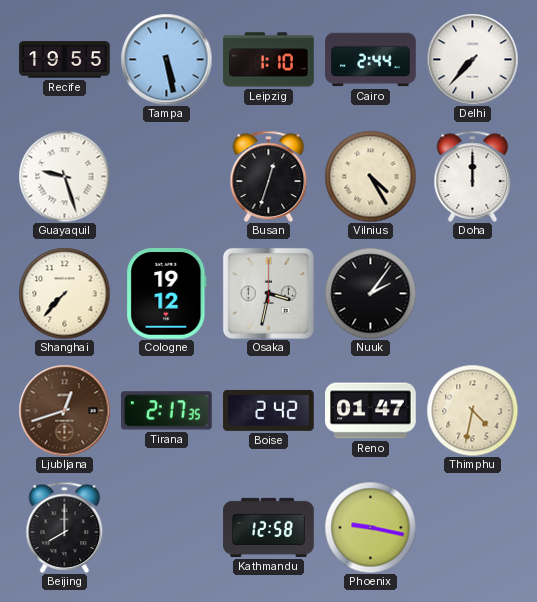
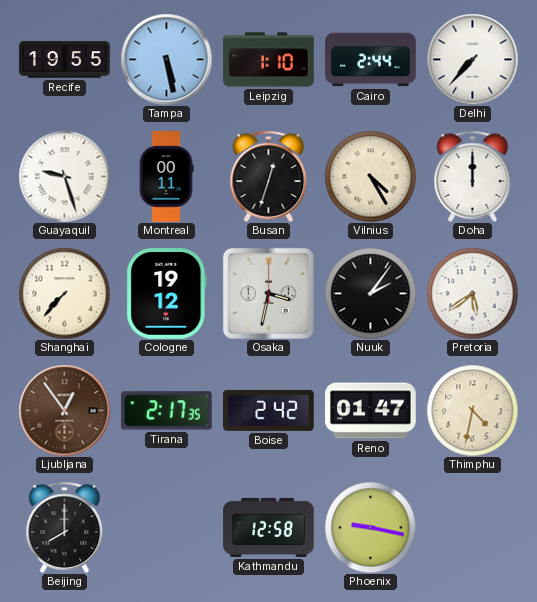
Montreal: none -> 00:11
Pretoria: none -> 5:39
Ljubljana: 12:42 -> 12:54
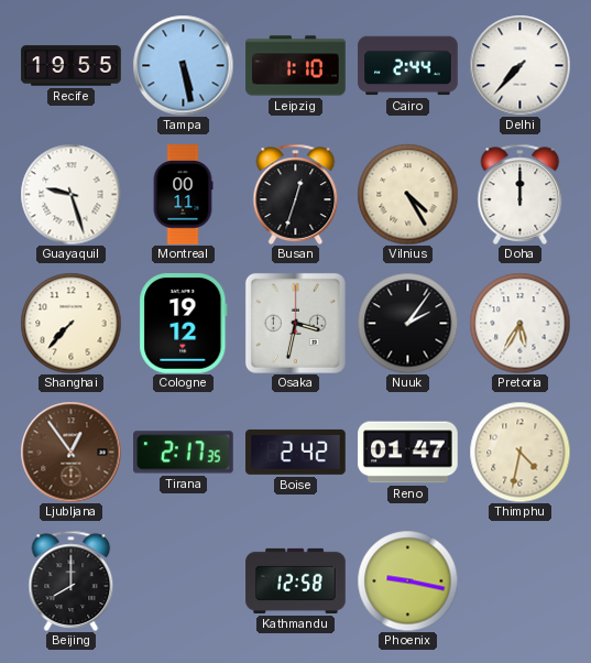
Pretoria: 5:39 -> 5:35
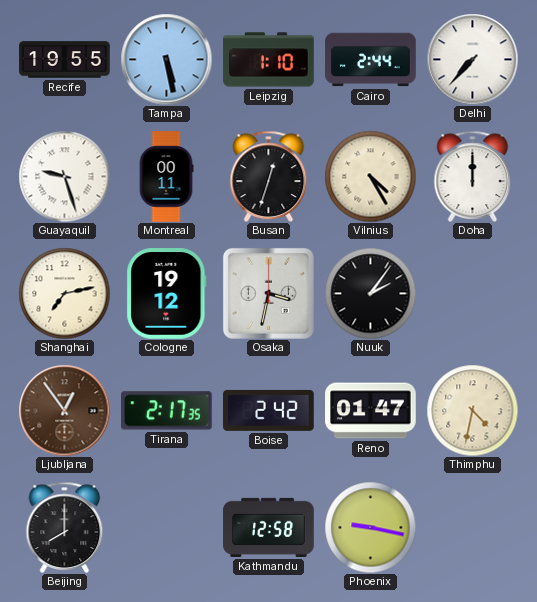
Shanghai: 7:37 -> 7:13
Pretoria: 5:35 -> none
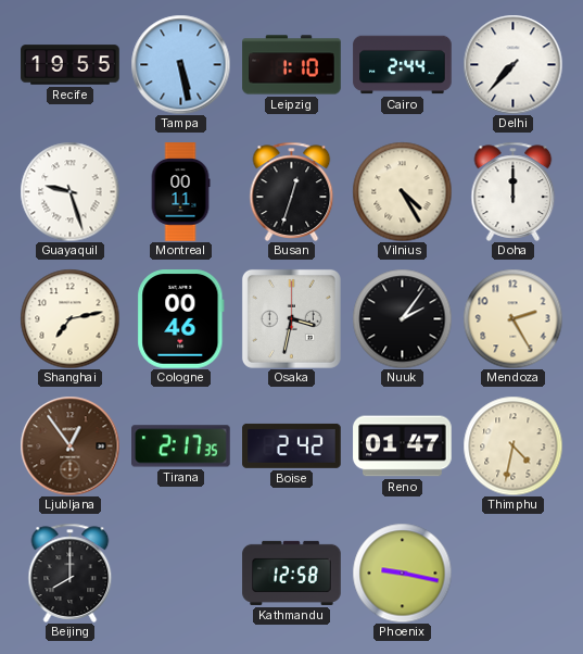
Cologne: 19:12 -> 00:46
Mendoza: none -> 2:25
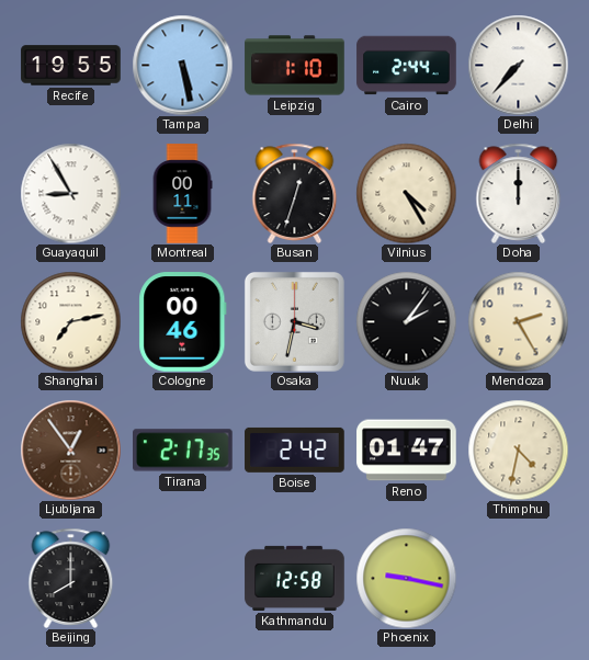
Guayaquil: 9:27 -> 8:55
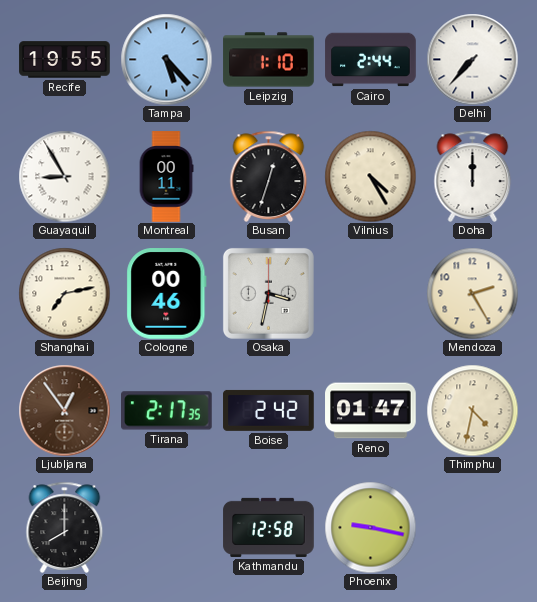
Tampa: 5:28 -> 5:23
Nuuk: 2:06 -> none
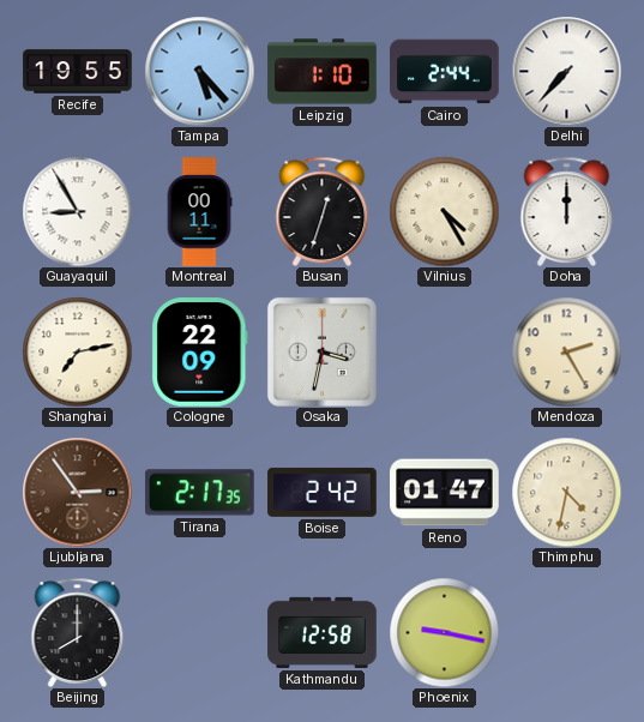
Cologne: 00:46 -> 22:09
Ljubljana: 12:54 -> 2:54
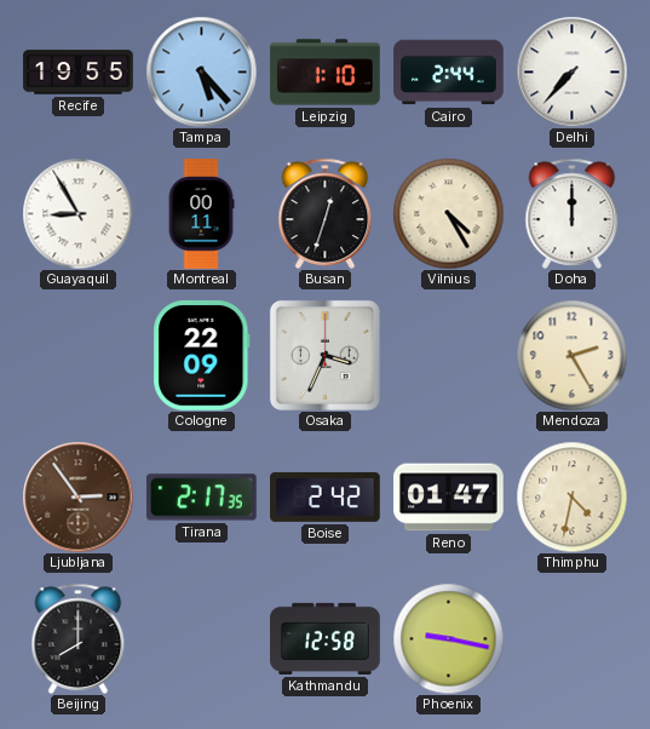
Shanghai: 7:13 -> none
Osaka: 3:32 -> 3:34
